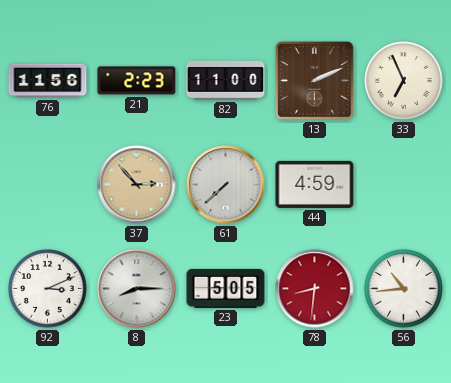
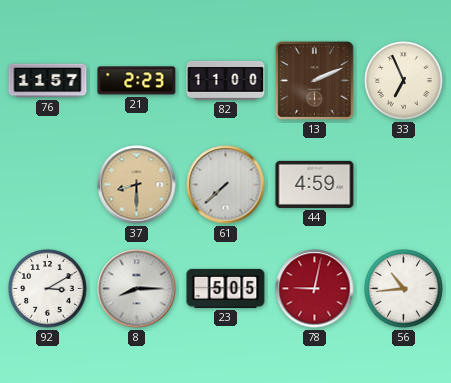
76: 11:56 -> 11:57
37: 2:53 -> 8:30
92: 3:11 -> 3:10
78: 8:31 -> 9:02
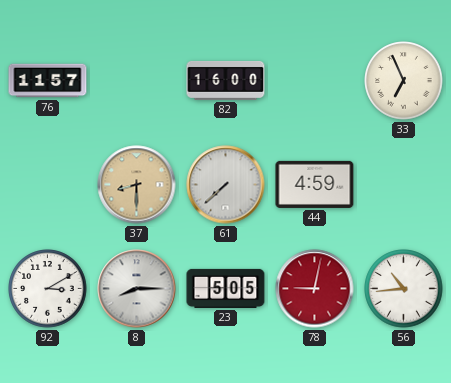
21: 2:23 -> none
82: 11:00 -> 16:00
13: 2:11 -> none
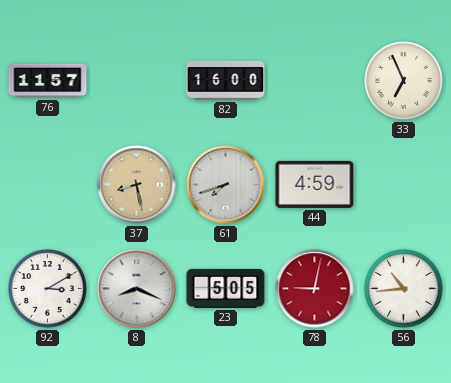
37: 8:30 -> 8:28
61: 7:38 -> 7:42
8: 8:15 -> 8:19
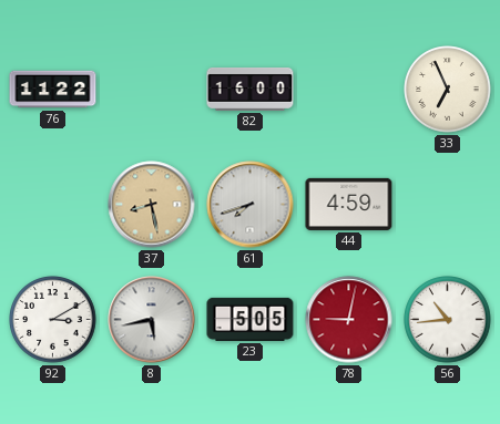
76: 11:57 -> 11:22
8: 8:19 -> 5:43
